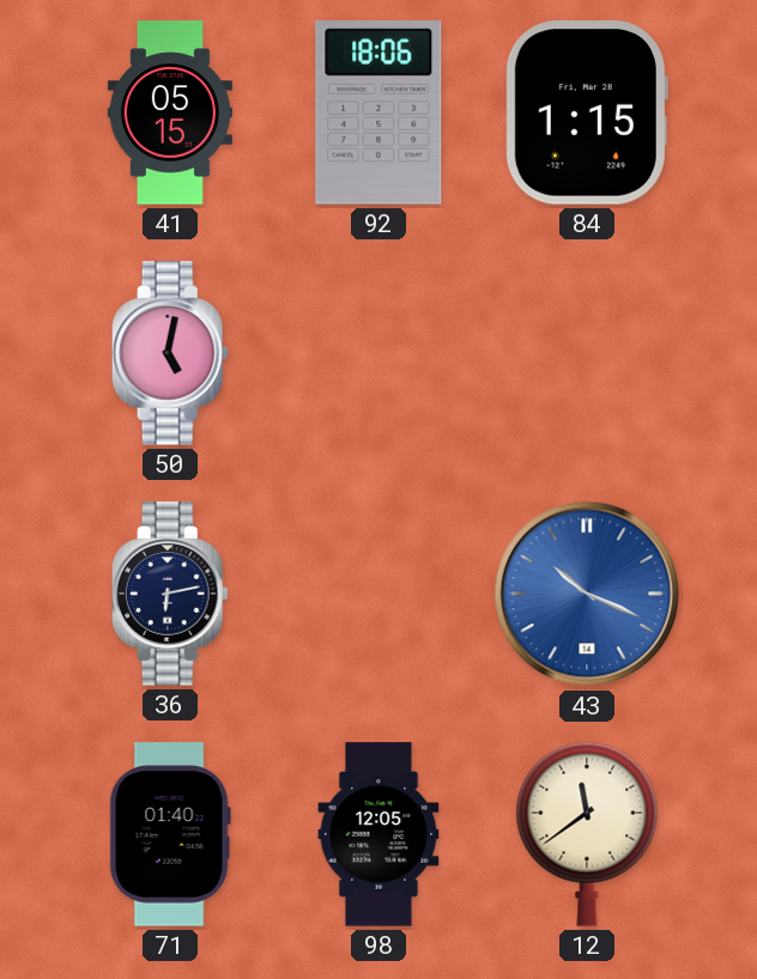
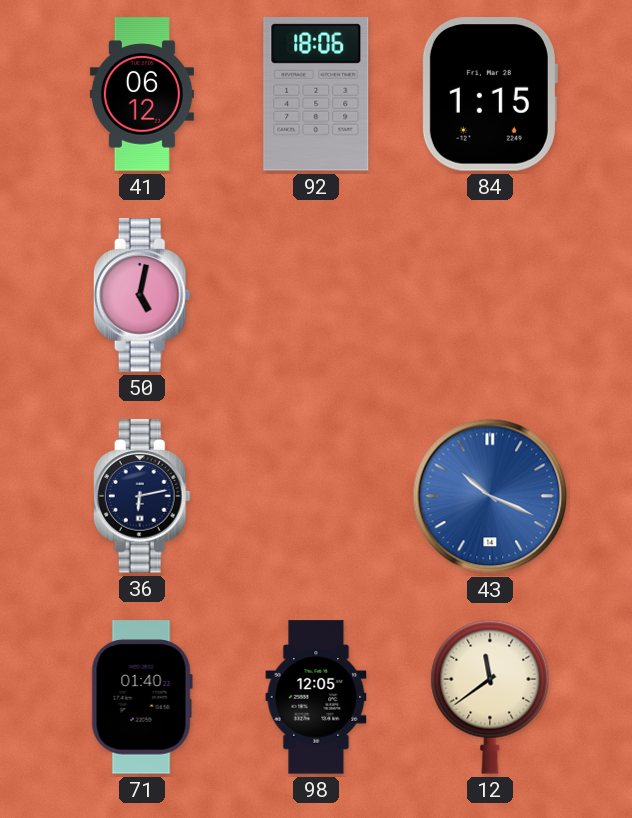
41: 05:15 -> 06:12
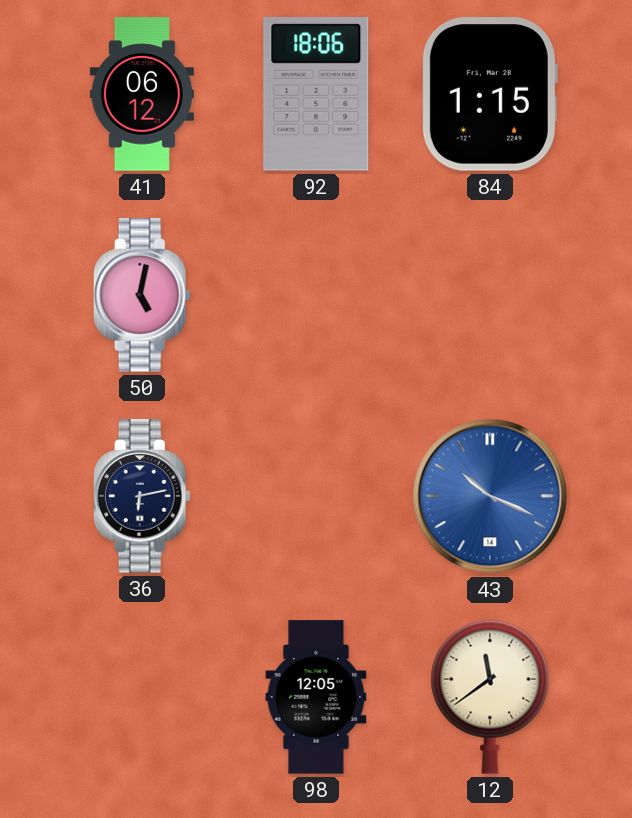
71: 01:40 -> none
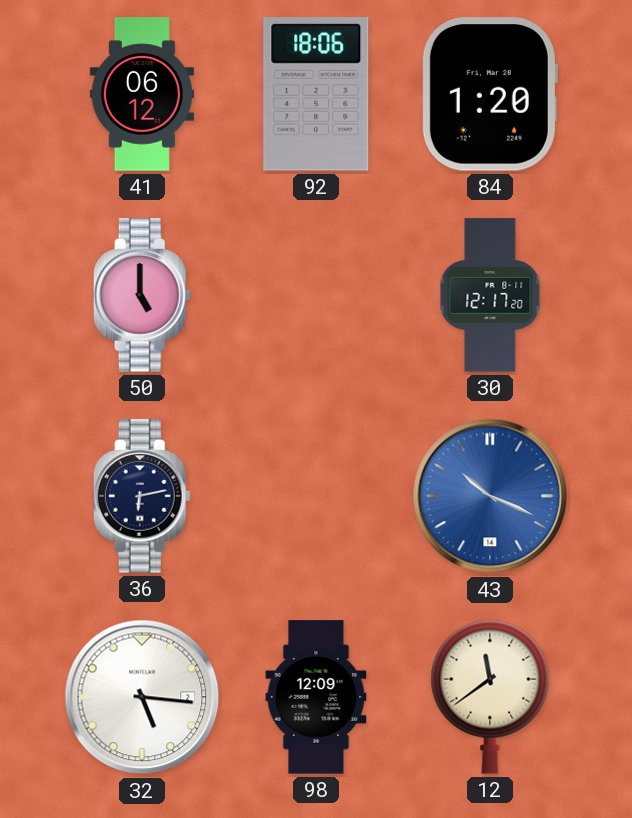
84: 1:15 -> 1:20
50: 5:02 -> 5:00
30: none -> 12:17
32: none -> 5:16
98: 12:05 -> 12:09
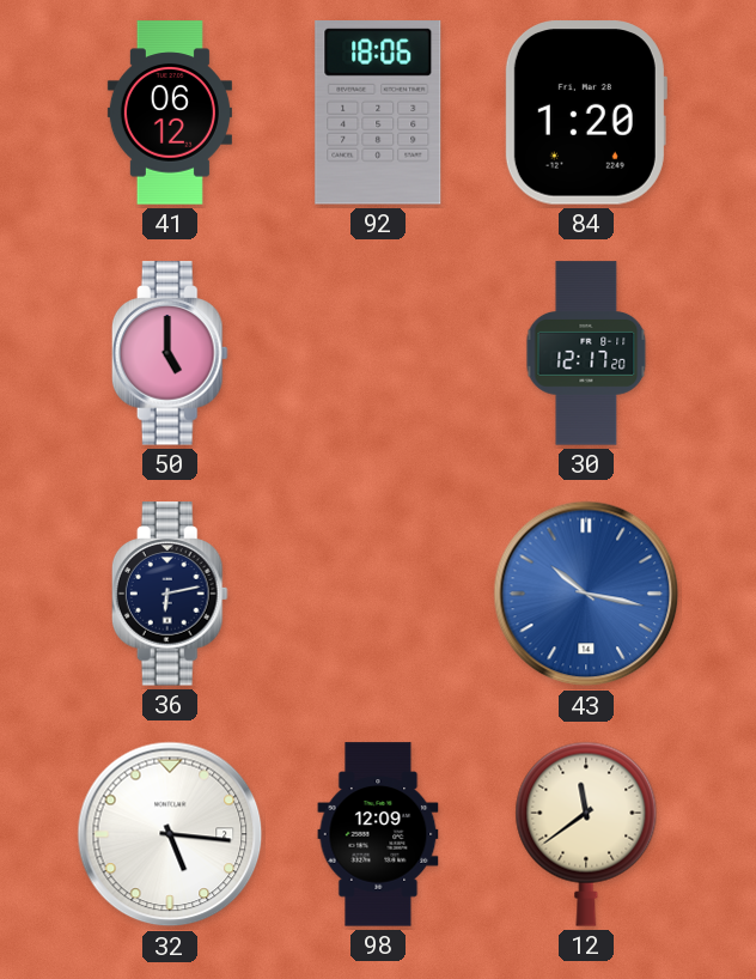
43: 10:19 -> 10:17
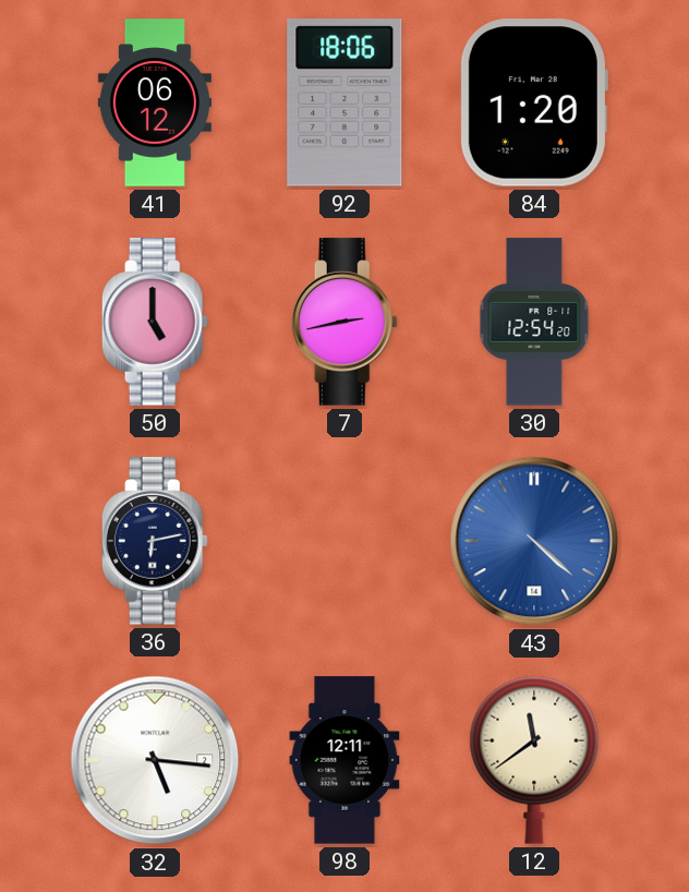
7: none -> 2:43
30: 12:17 -> 12:54
43: 10:17 -> 4:22
98: 12:09 -> 12:11
